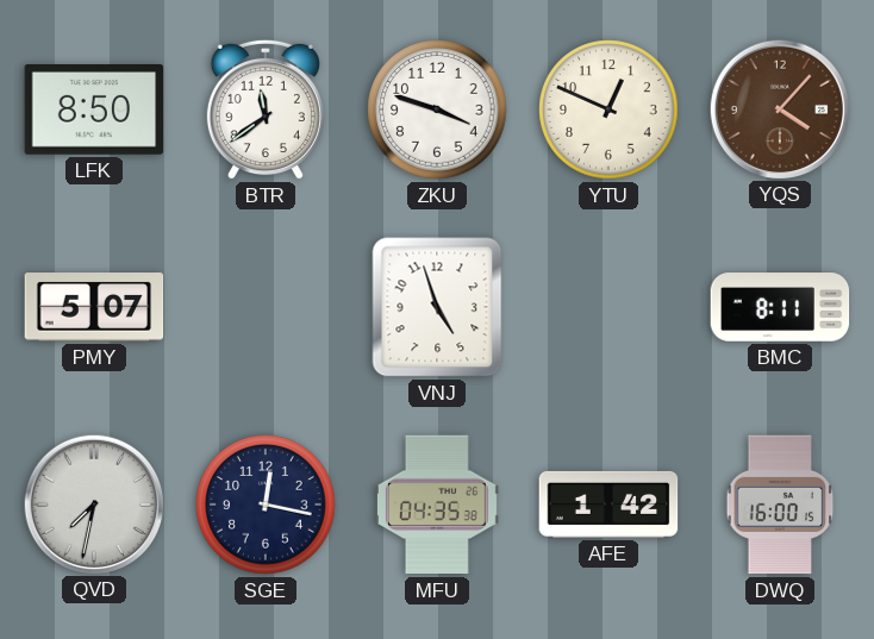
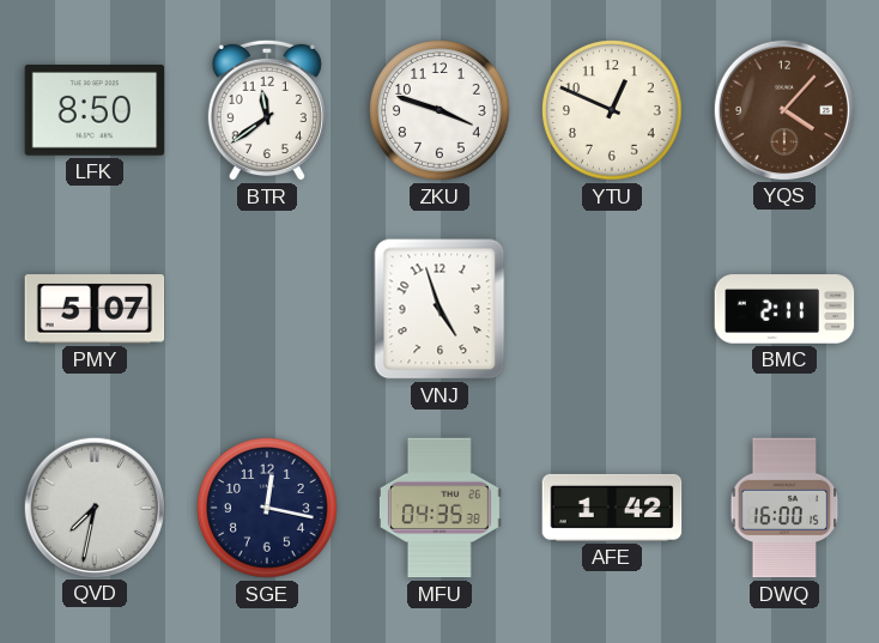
BMC: 8:11 -> 2:11
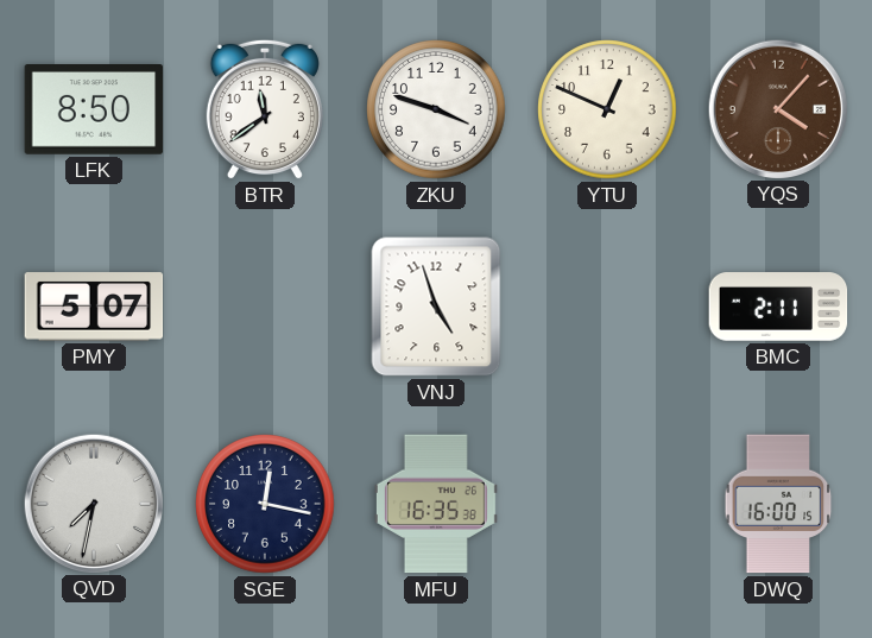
MFU: 04:35 -> 16:35
AFE: 1:42 -> none
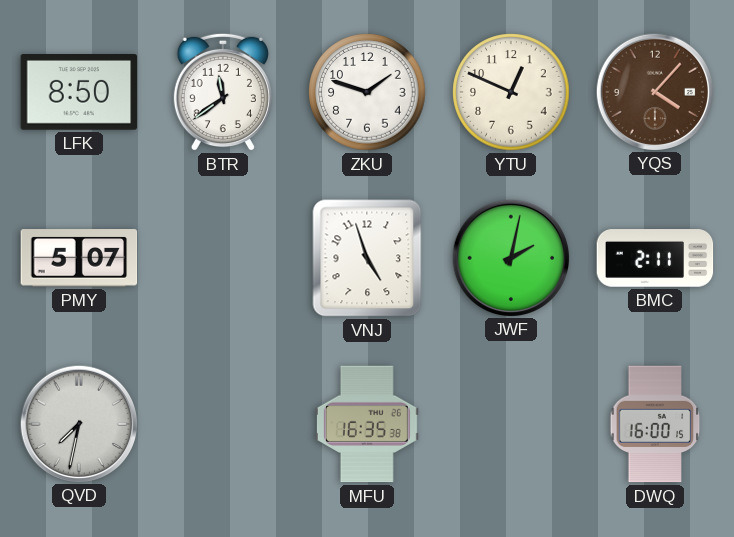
ZKU: 3:48 -> 1:48
JWF: none -> 2:02
SGE: 12:17 -> none
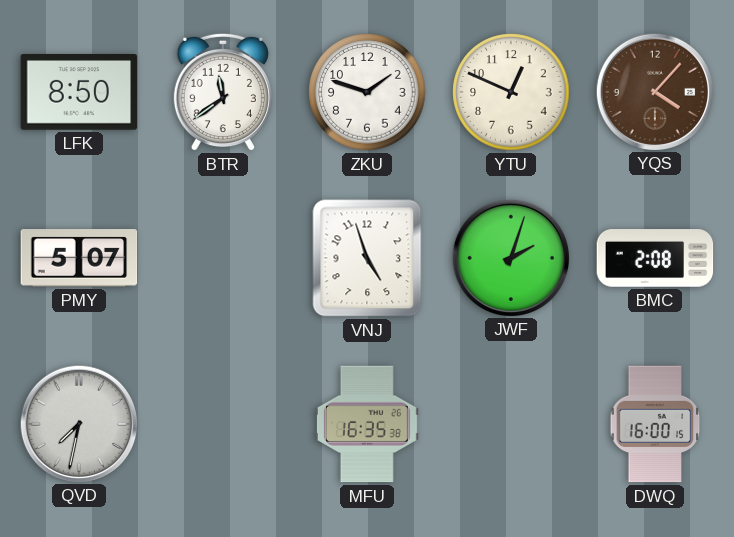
JWF: 2:02 -> 2:03
BMC: 2:11 -> 2:08
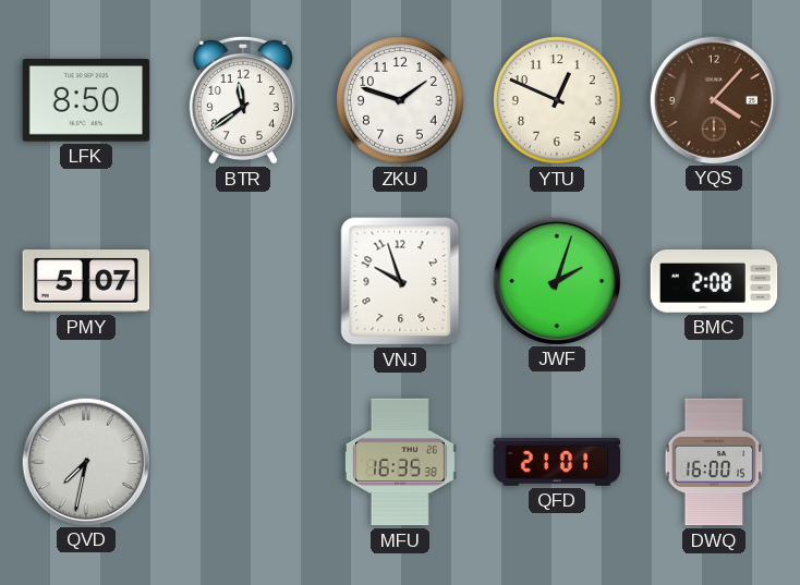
VNJ: 4:57 -> 9:57
QFD: none -> 21:01
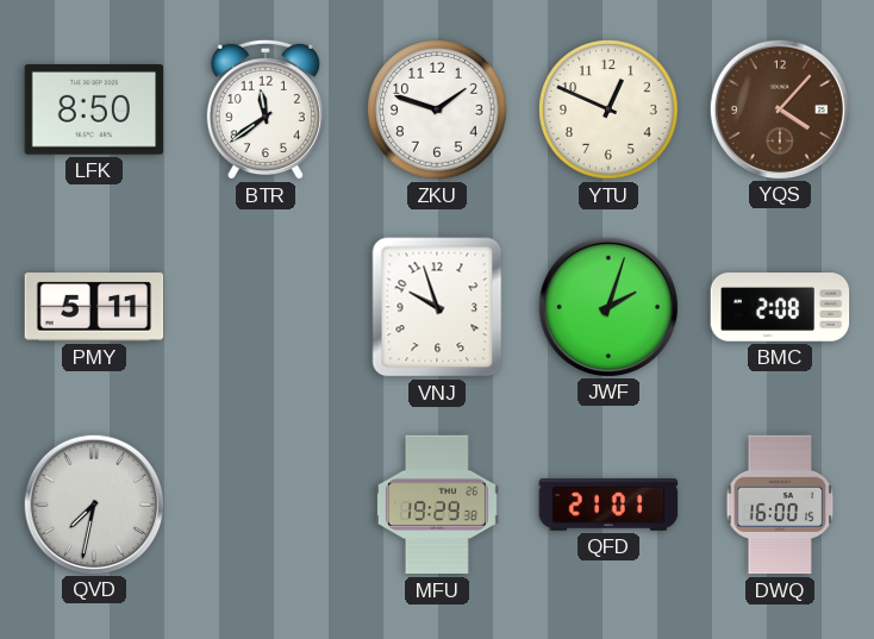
PMY: 5:07 -> 5:11
MFU: 16:35 -> 19:29
